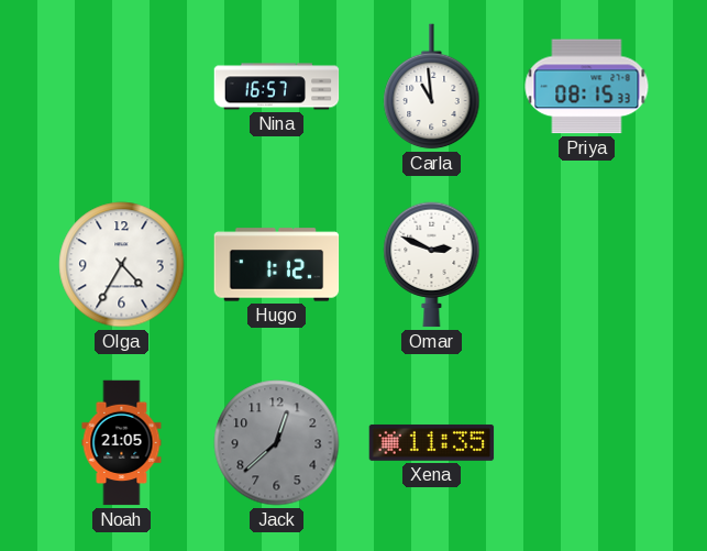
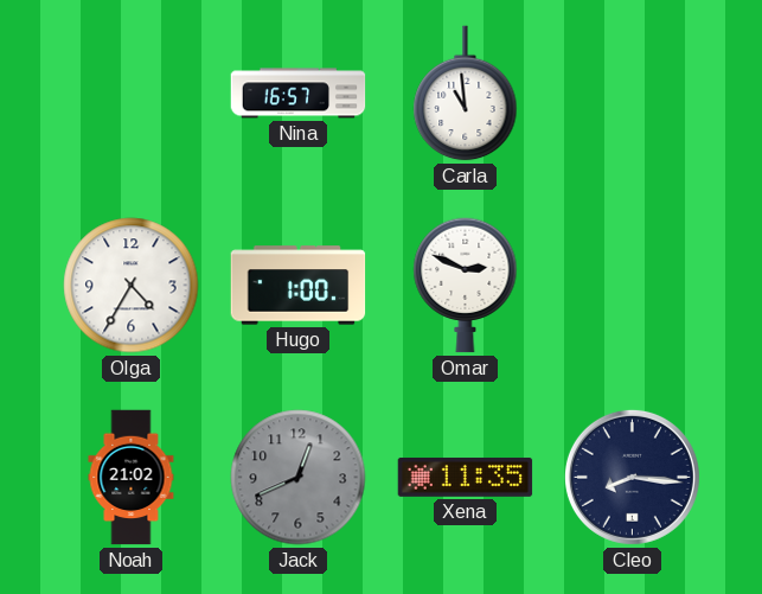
Priya: 08:15 -> none
Hugo: 1:12 -> 1:00
Noah: 21:05 -> 21:02
Jack: 12:38 -> 12:41
Cleo: none -> 8:16
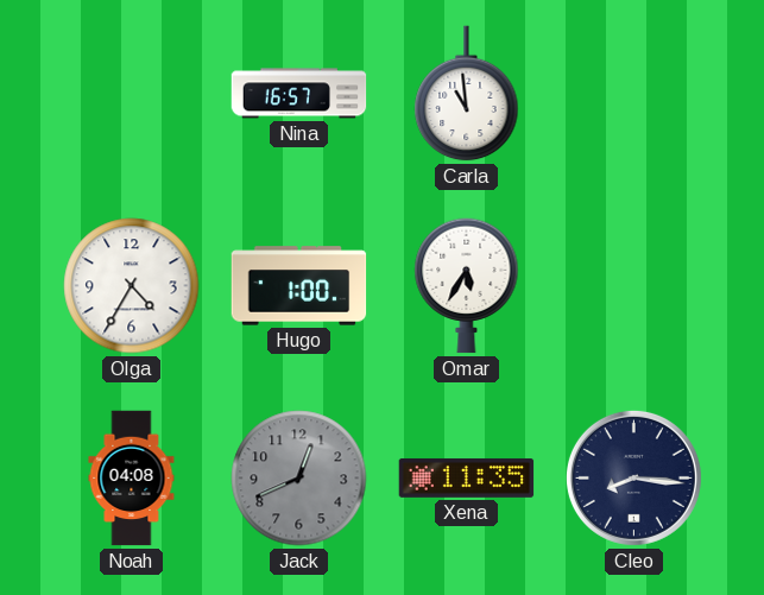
Omar: 2:49 -> 5:35
Noah: 21:02 -> 04:08
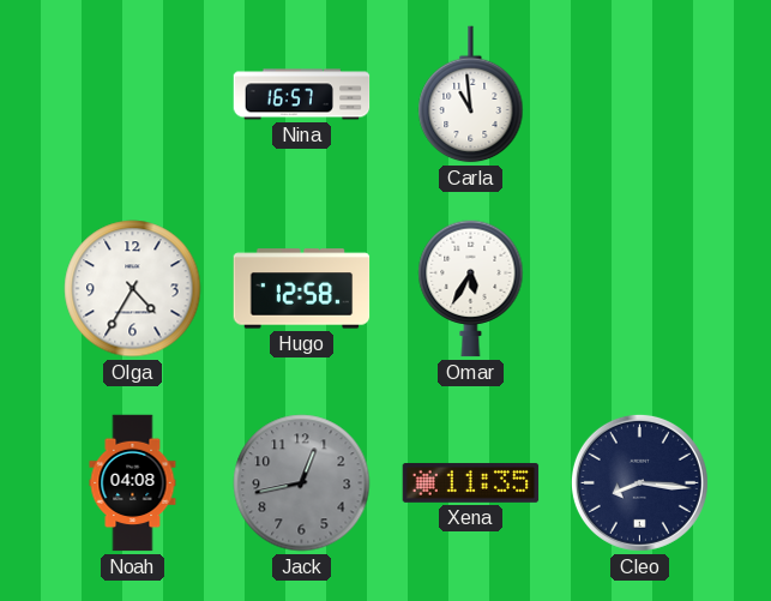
Hugo: 1:00 -> 12:58
Jack: 12:41 -> 12:43
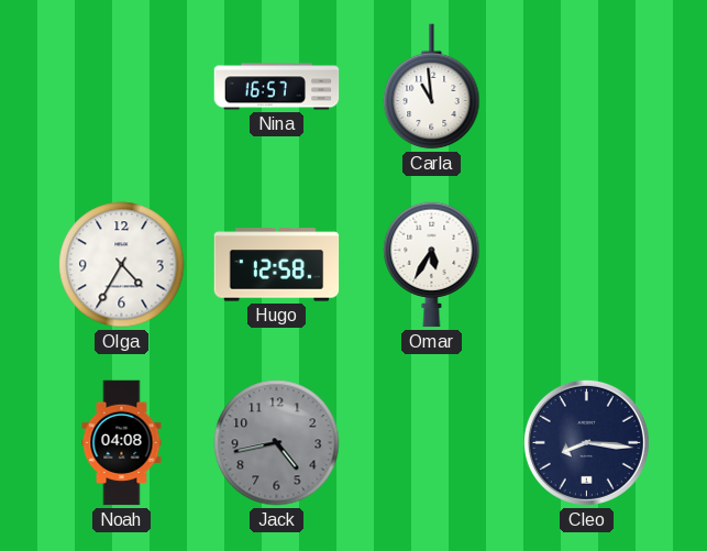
Jack: 12:43 -> 4:43
Xena: 11:35 -> none
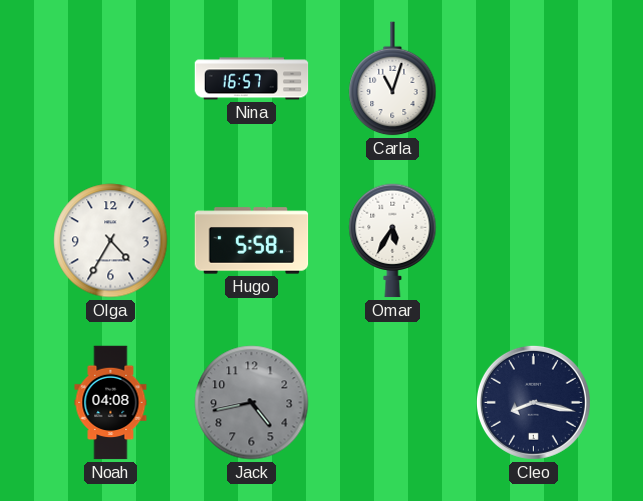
Carla: 10:59 -> 11:03
Hugo: 12:58 -> 5:58
Cleo: 8:16 -> 8:17
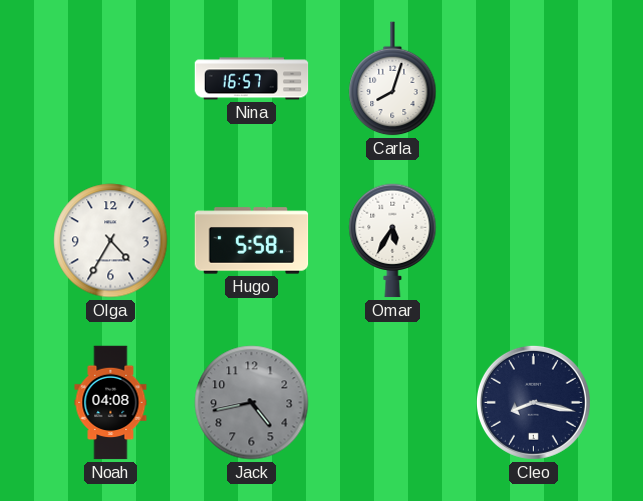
Carla: 11:03 -> 8:03
